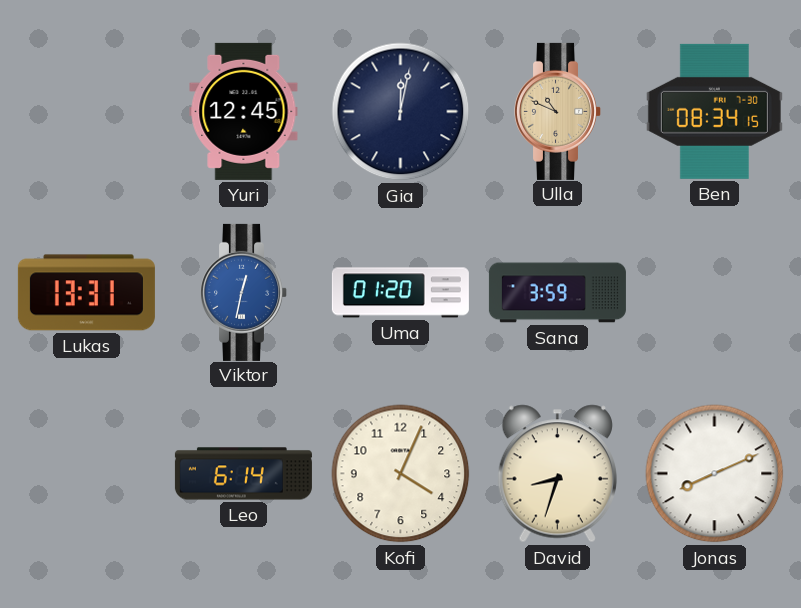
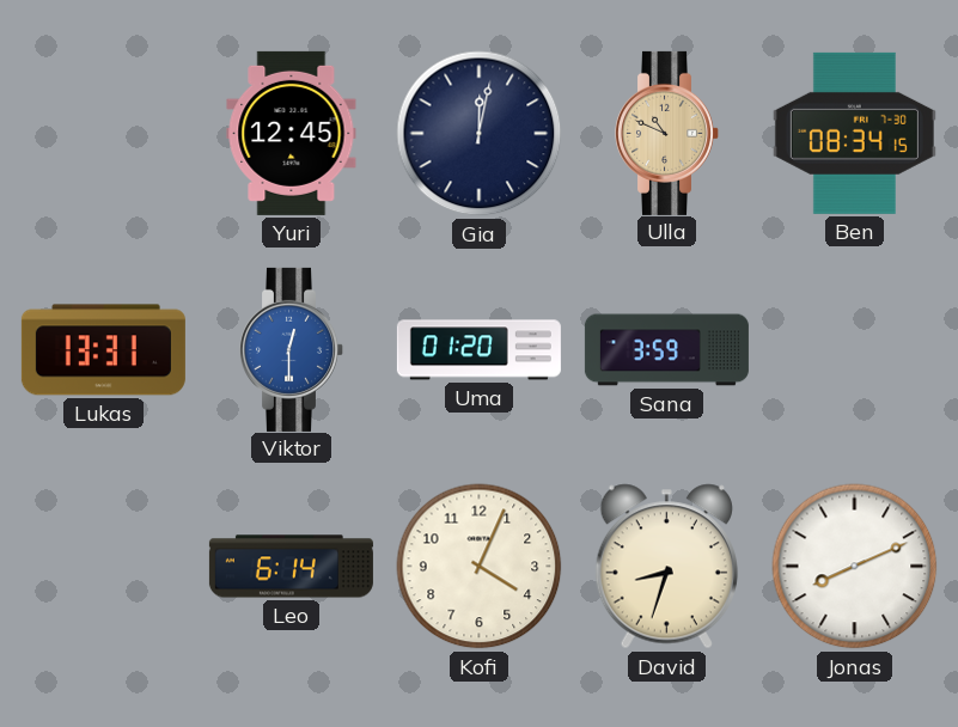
Viktor: 12:32 -> 12:30
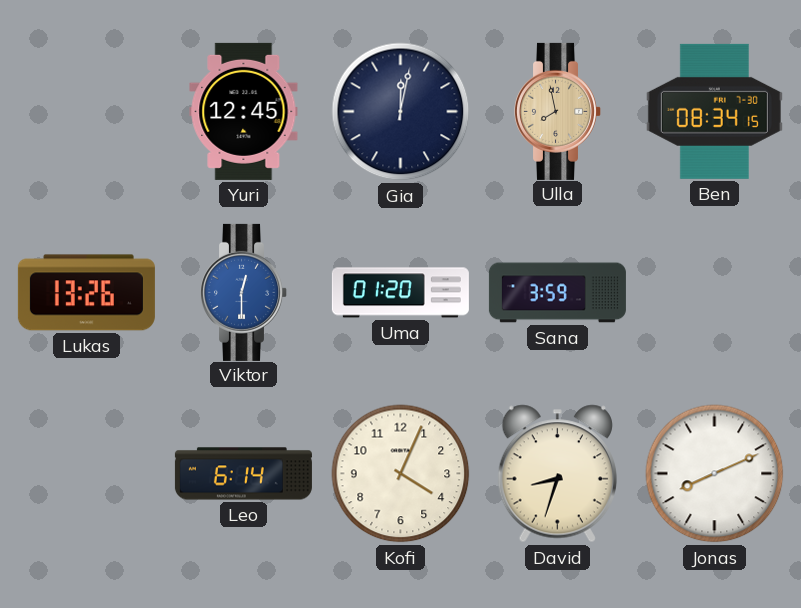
Ulla: 10:49 -> 7:58
Lukas: 13:31 -> 13:26
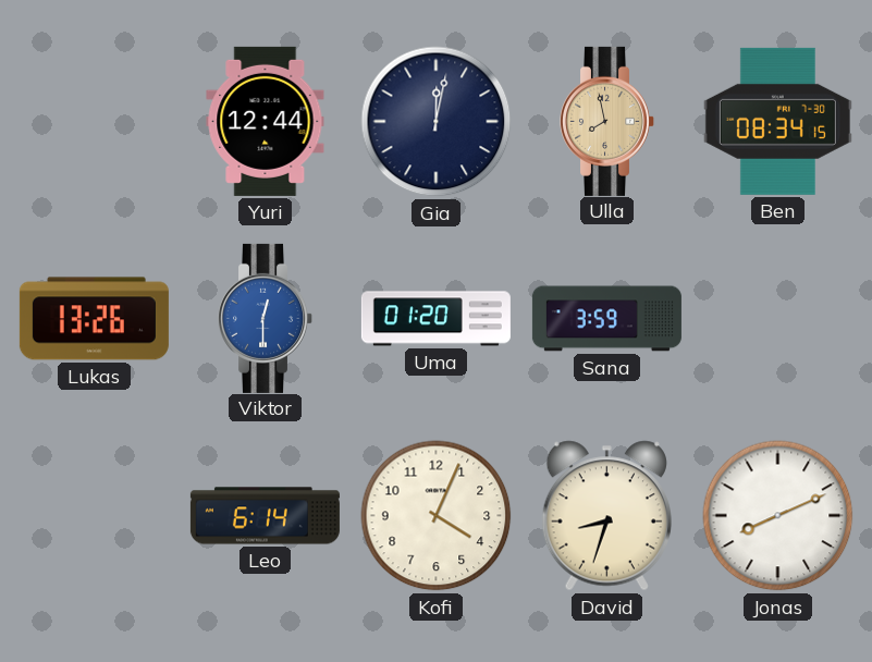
Yuri: 12:45 -> 12:44
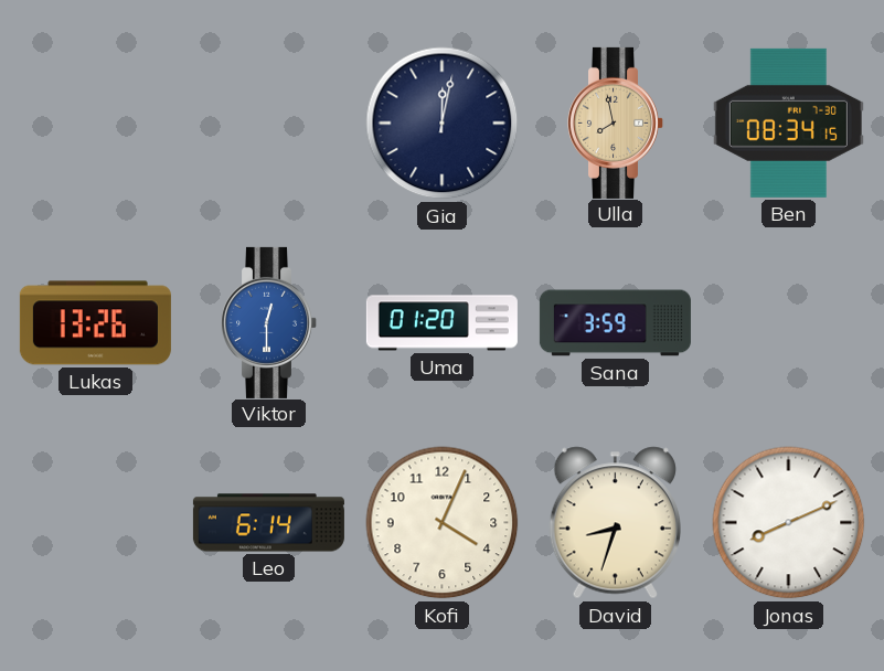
Yuri: 12:44 -> none
